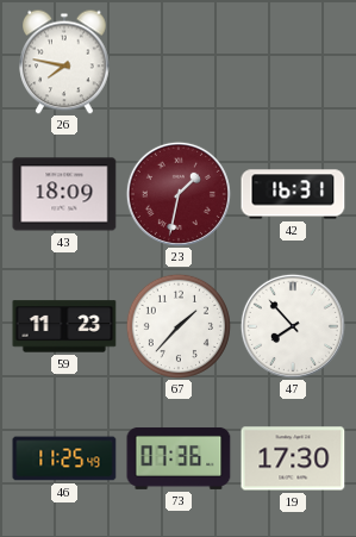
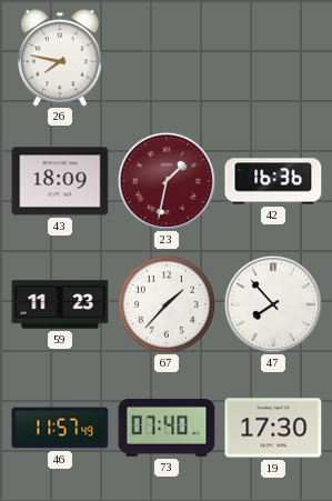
42: 16:31 -> 16:36
46: 11:25 -> 11:57
73: 07:36 -> 07:40
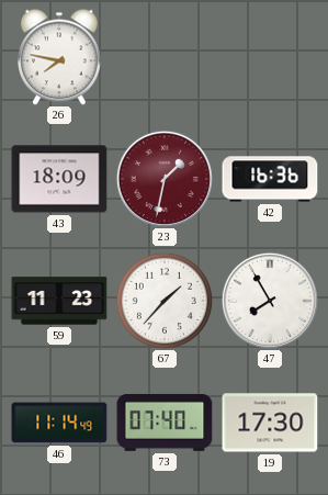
47: 7:53 -> 7:55
46: 11:57 -> 11:14
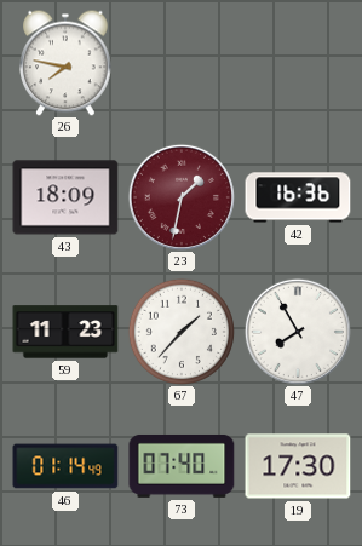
46: 11:14 -> 01:14
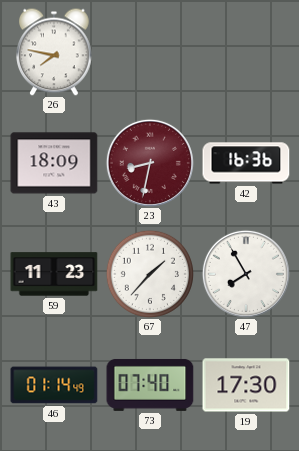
23: 1:32 -> 8:32
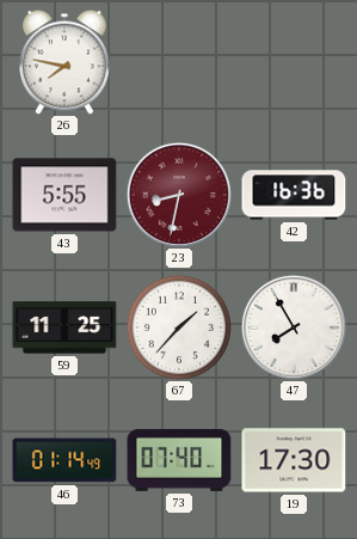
43: 18:09 -> 5:55
59: 11:23 -> 11:25
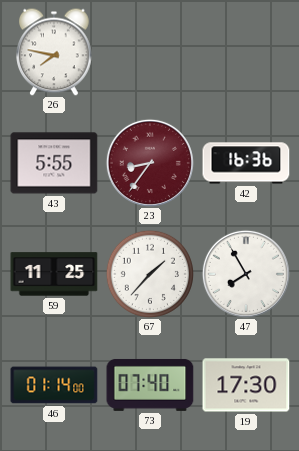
23: 8:32 -> 8:36
46: 01:14:49 -> 01:14:00
